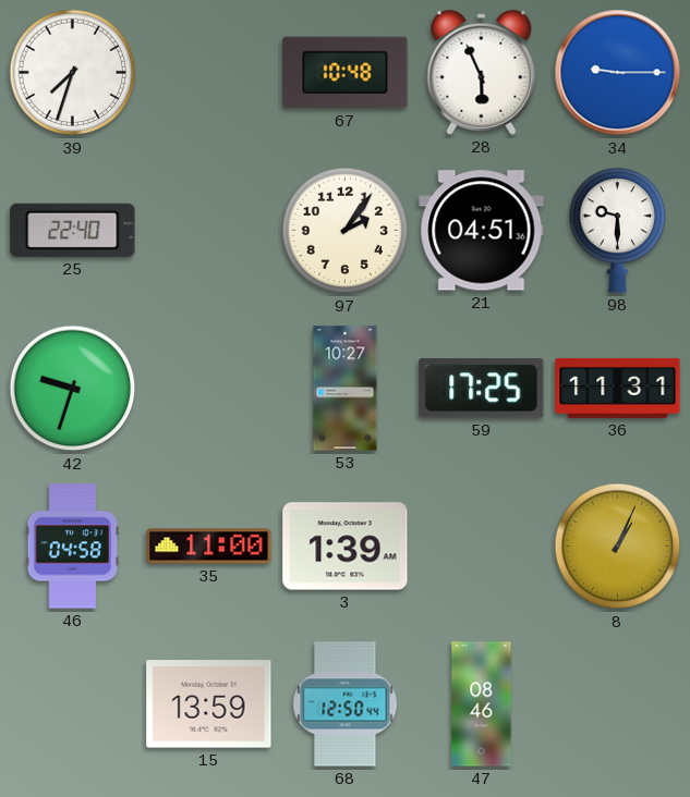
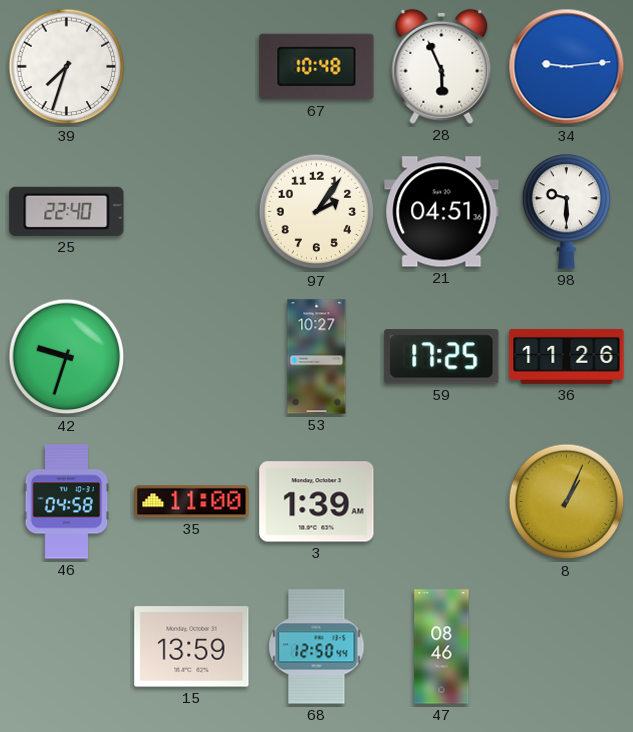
34: 9:15 -> 9:14
36: 11:31 -> 11:26
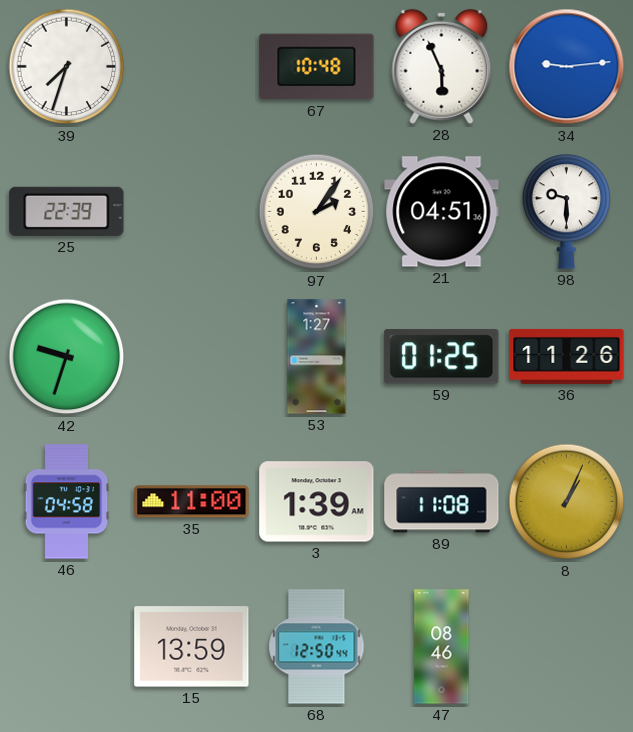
25: 22:40 -> 22:39
53: 10:27 -> 1:27
59: 17:25 -> 01:25
89: none -> 11:08
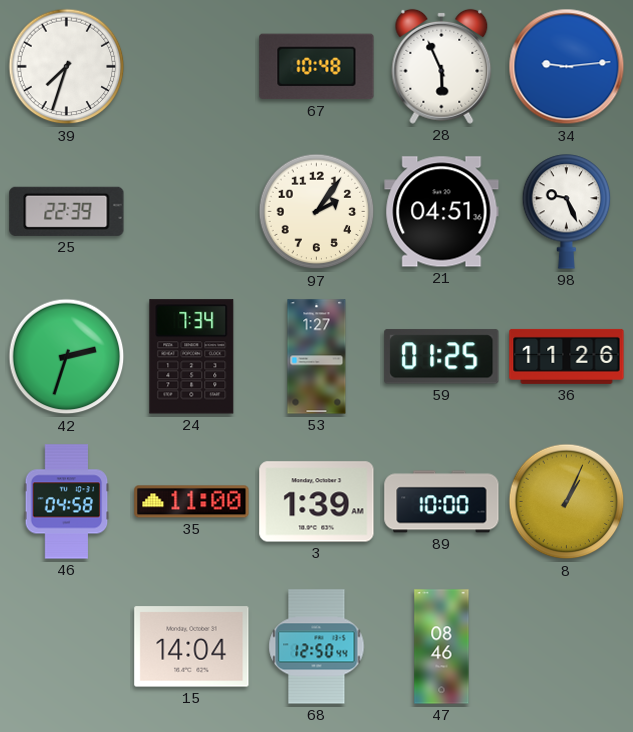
98: 9:30 -> 9:26
42: 9:33 -> 2:33
24: none -> 7:34
89: 11:08 -> 10:00
15: 13:59 -> 14:04
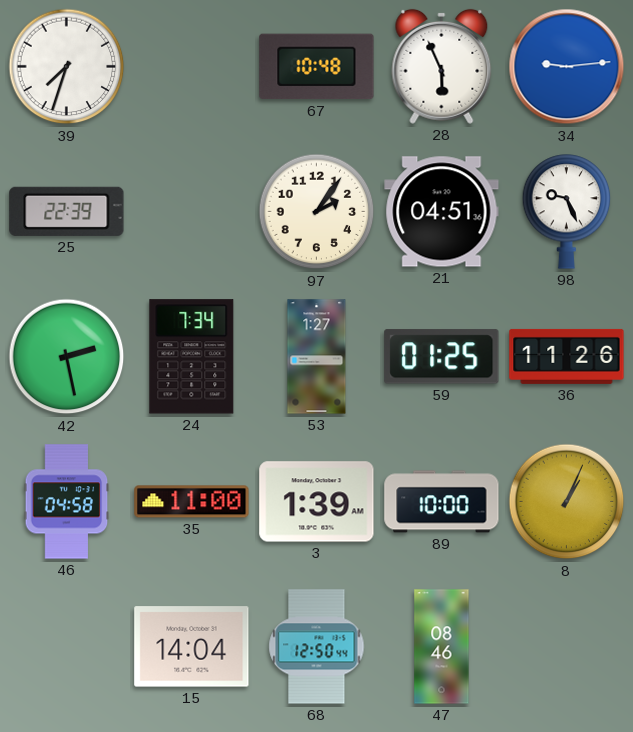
42: 2:33 -> 2:28
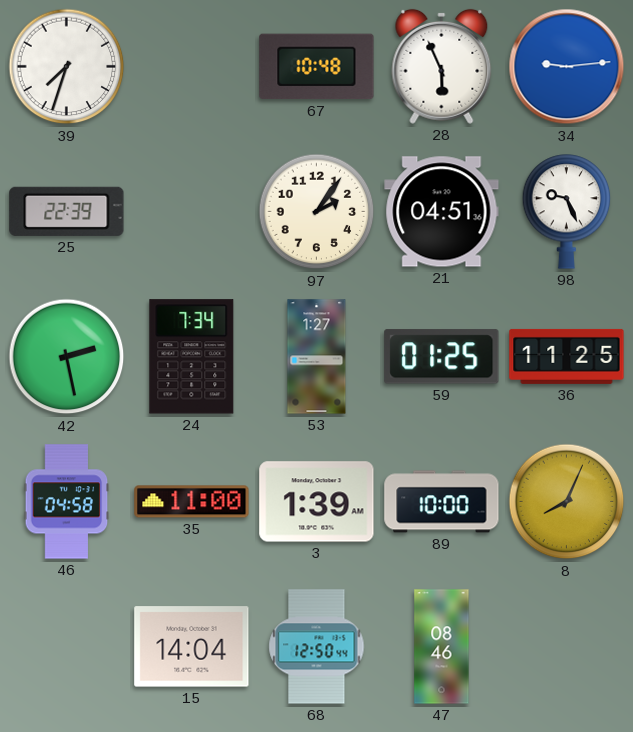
36: 11:26 -> 11:25
8: 1:04 -> 8:04
